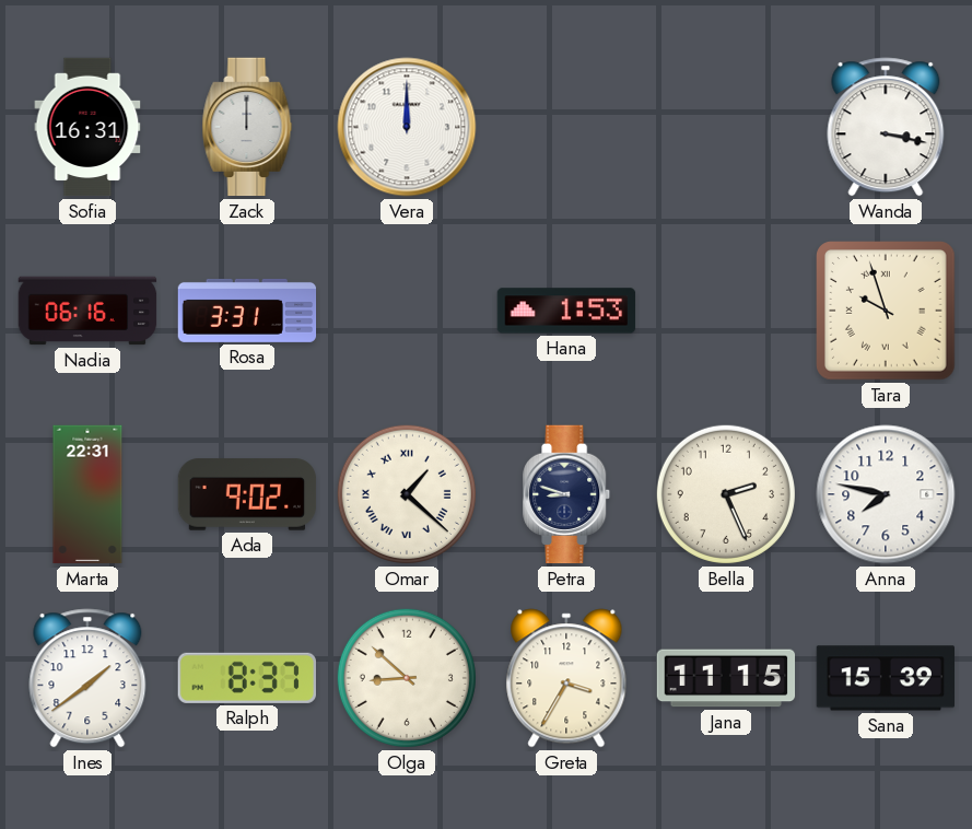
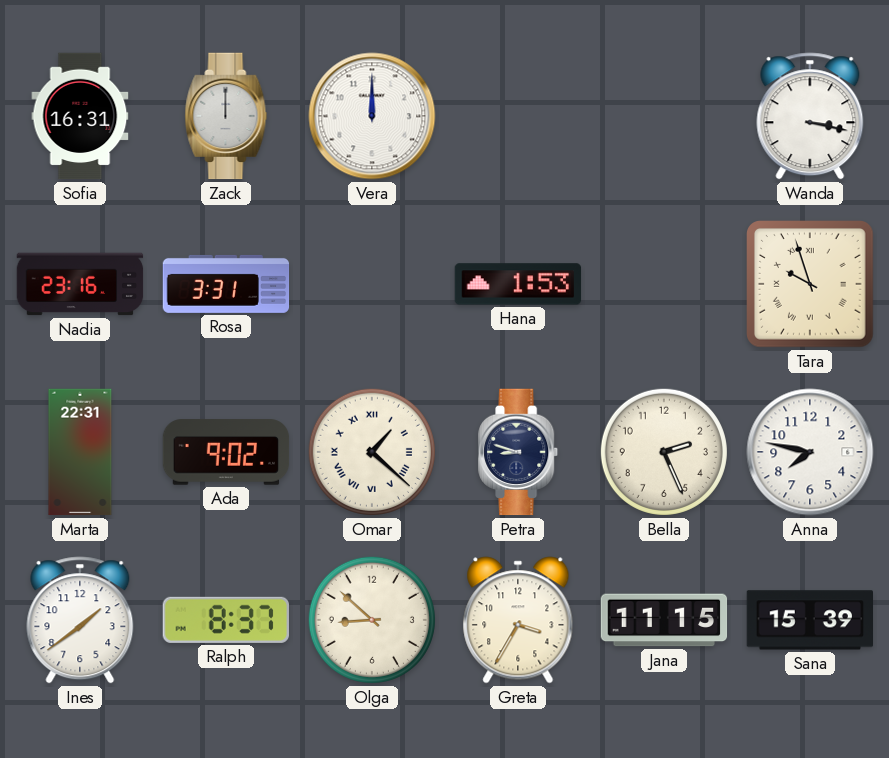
Nadia: 06:16 -> 23:16
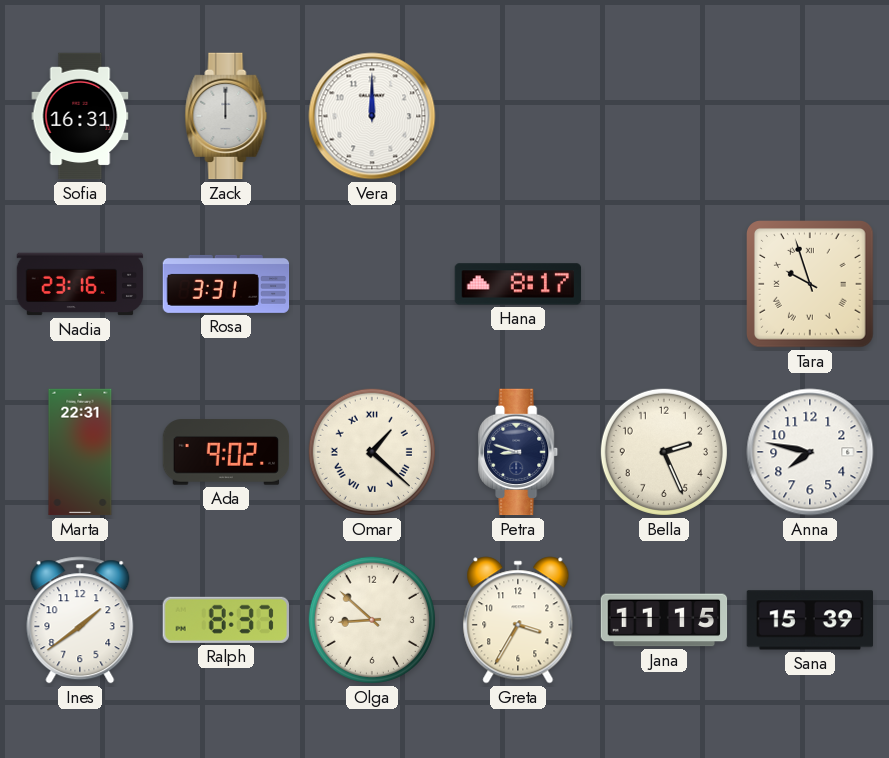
Wanda: 3:17 -> none
Hana: 1:53 -> 8:17
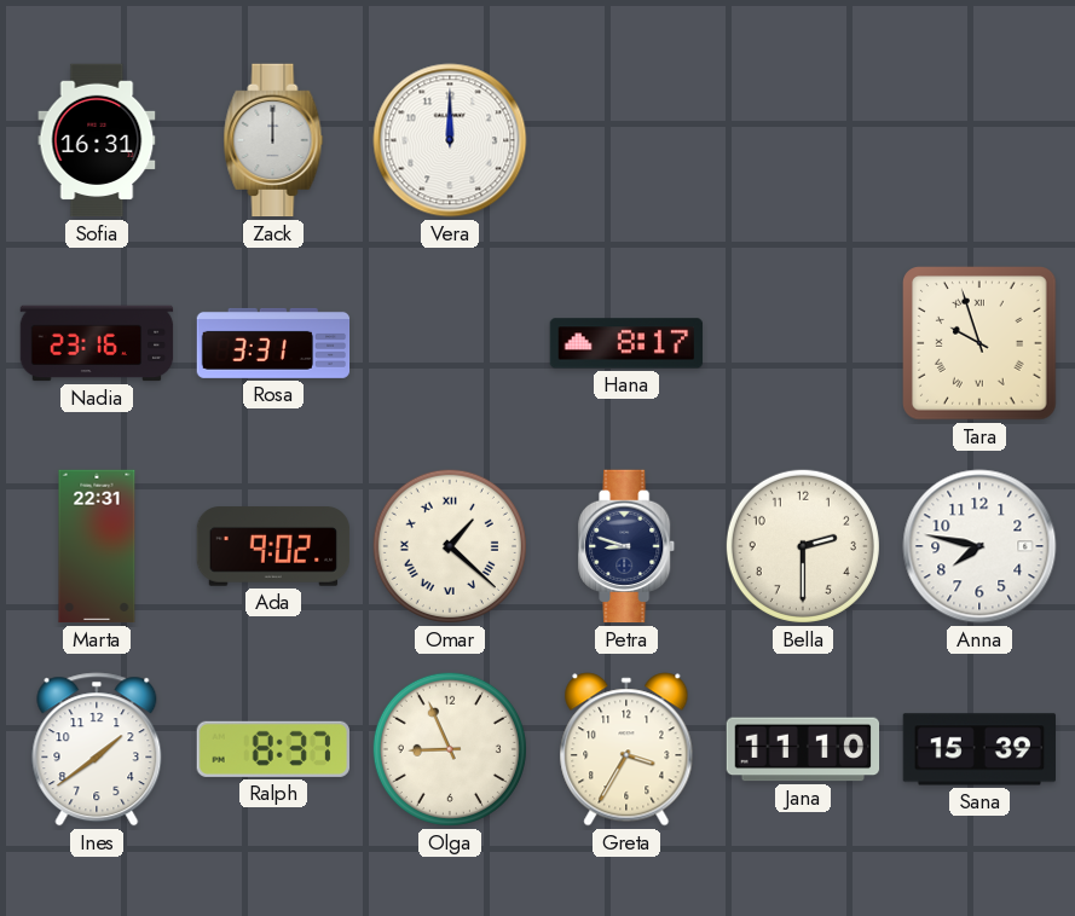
Bella: 2:26 -> 2:30
Olga: 8:52 -> 8:56
Jana: 11:15 -> 11:10
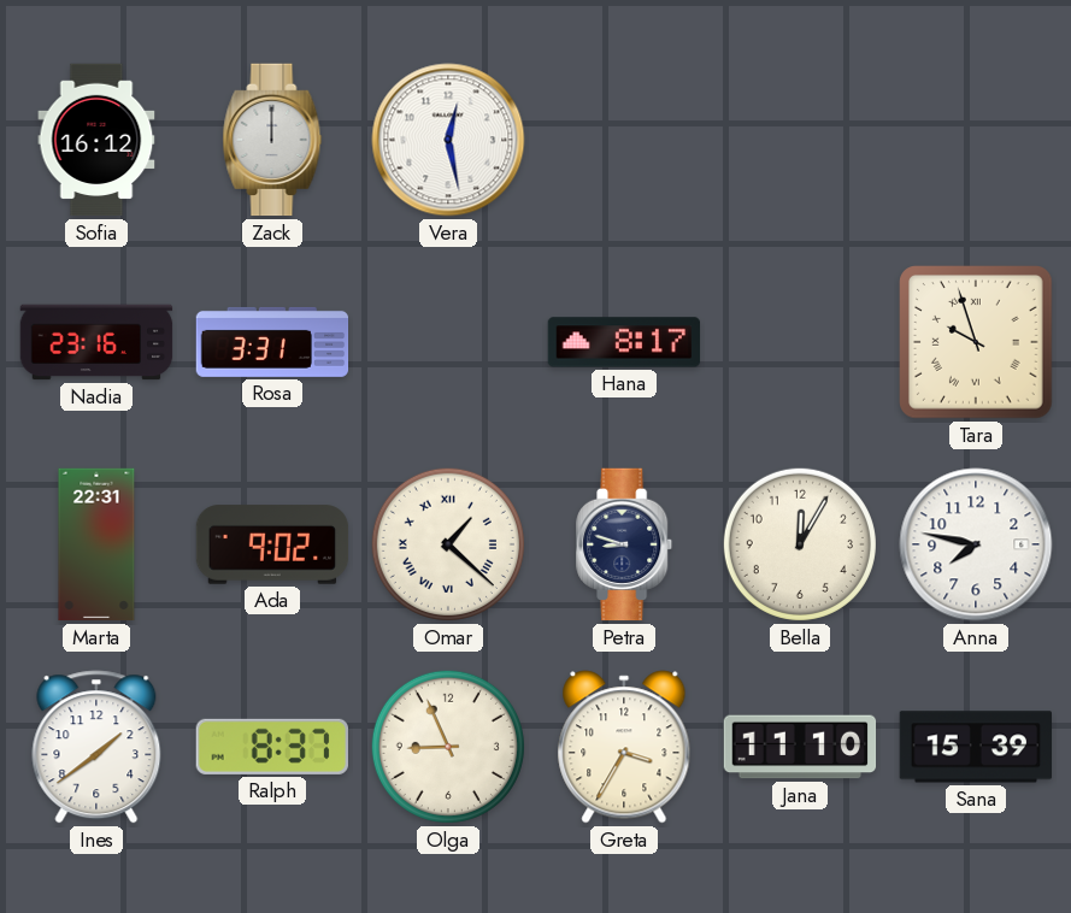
Sofia: 16:31 -> 16:12
Vera: 12:00 -> 12:28
Bella: 2:30 -> 12:05
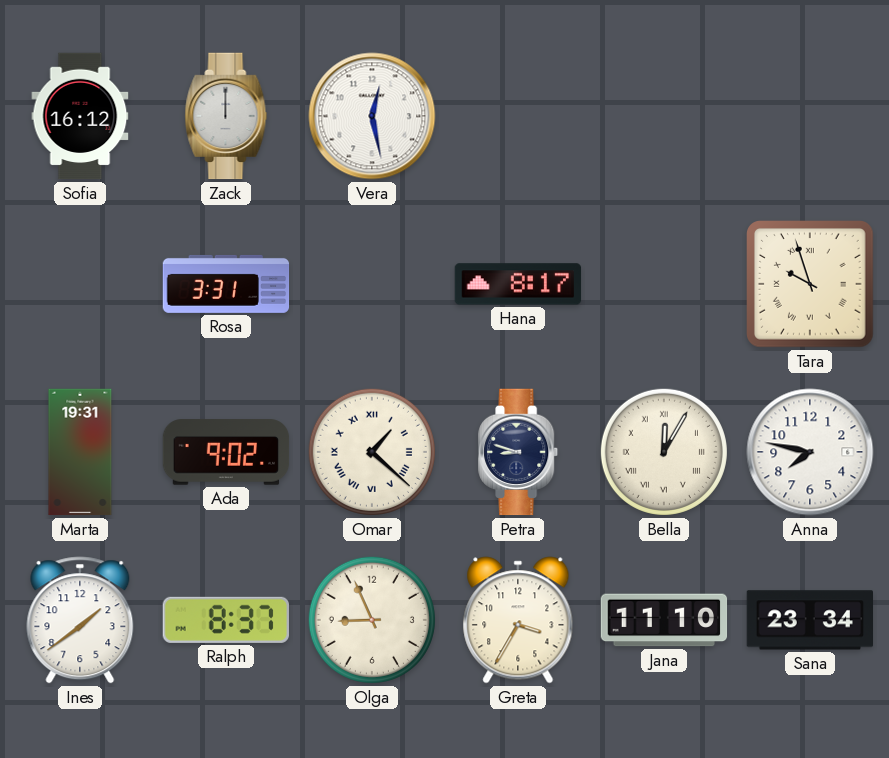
Nadia: 23:16 -> none
Marta: 22:31 -> 19:31
Bella numerals: Arabic -> Roman
Sana: 15:39 -> 23:34
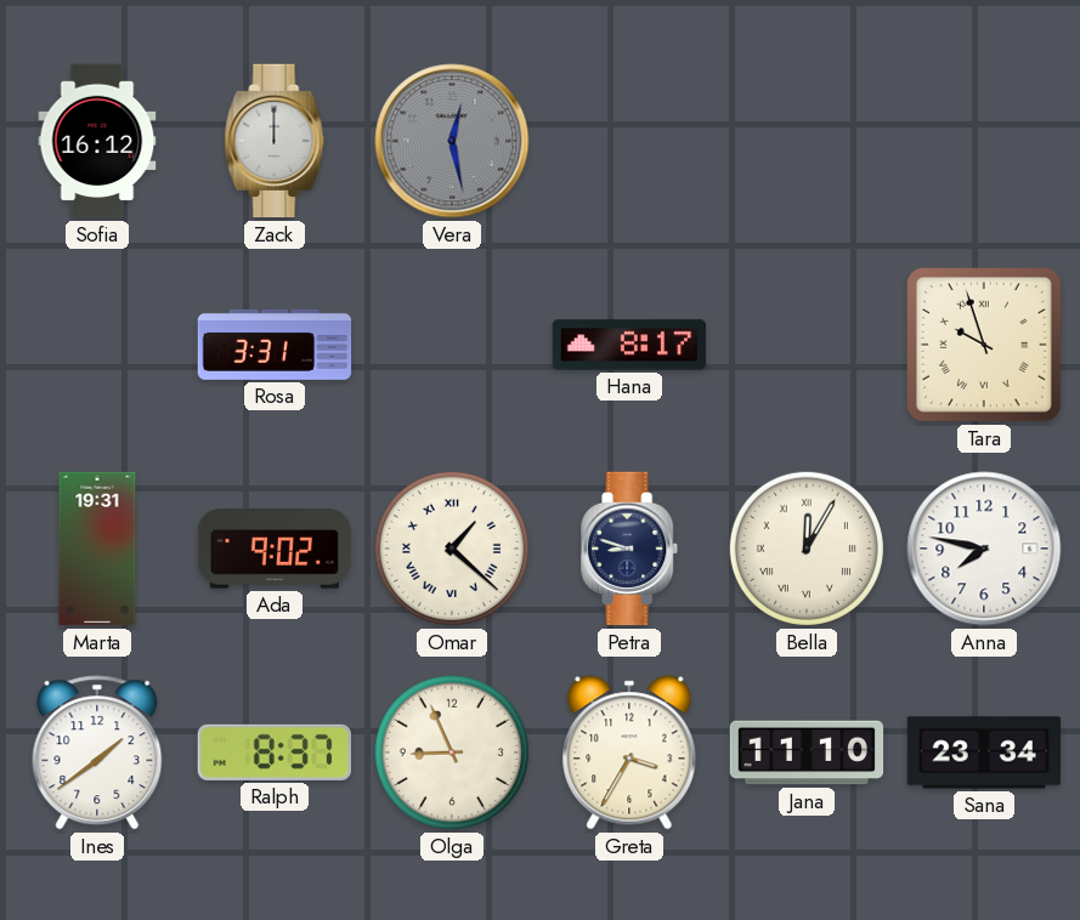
Vera dial: white -> grey
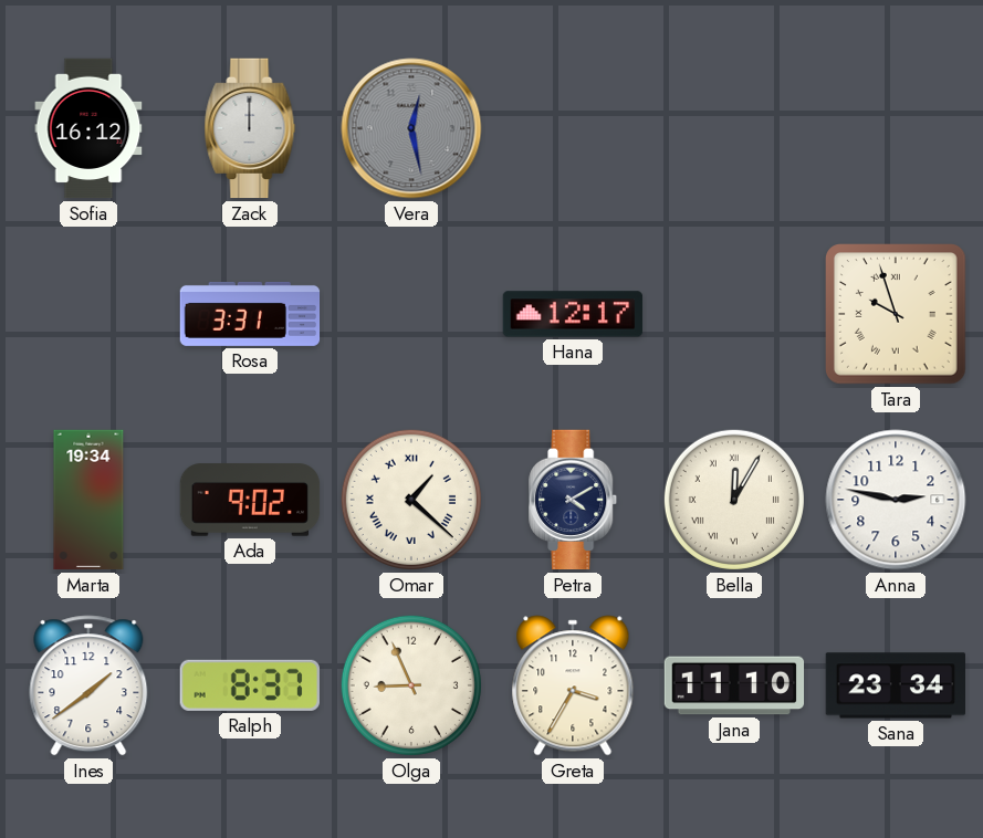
Hana: 8:17 -> 12:17
Marta: 19:31 -> 19:34
Petra: 8:48 -> 4:10
Anna: 7:47 -> 2:47
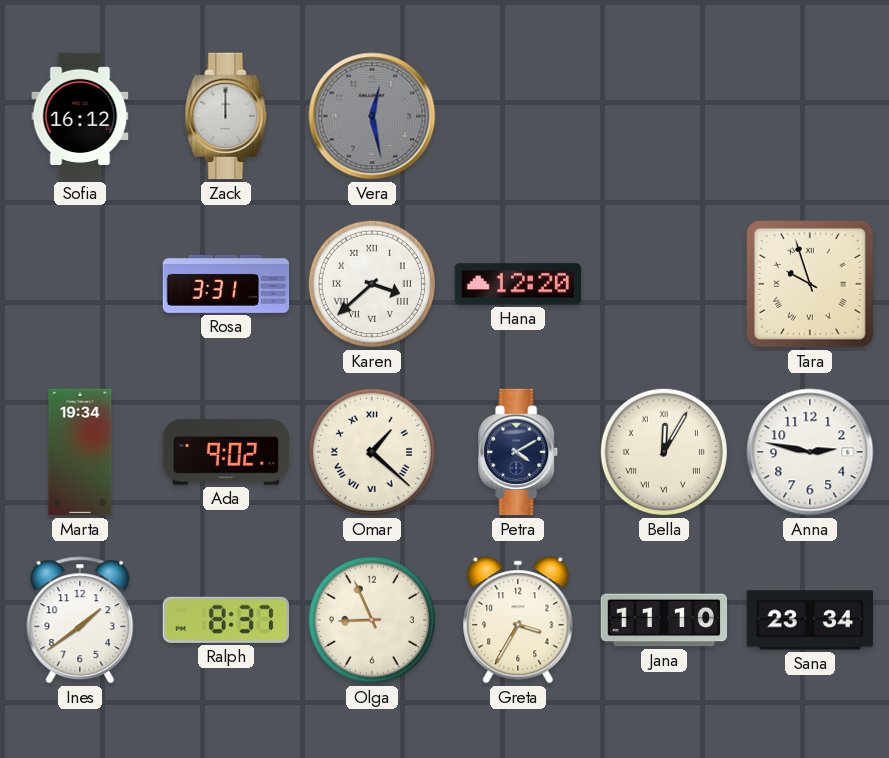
Karen: none -> 3:38
Hana: 12:17 -> 12:20
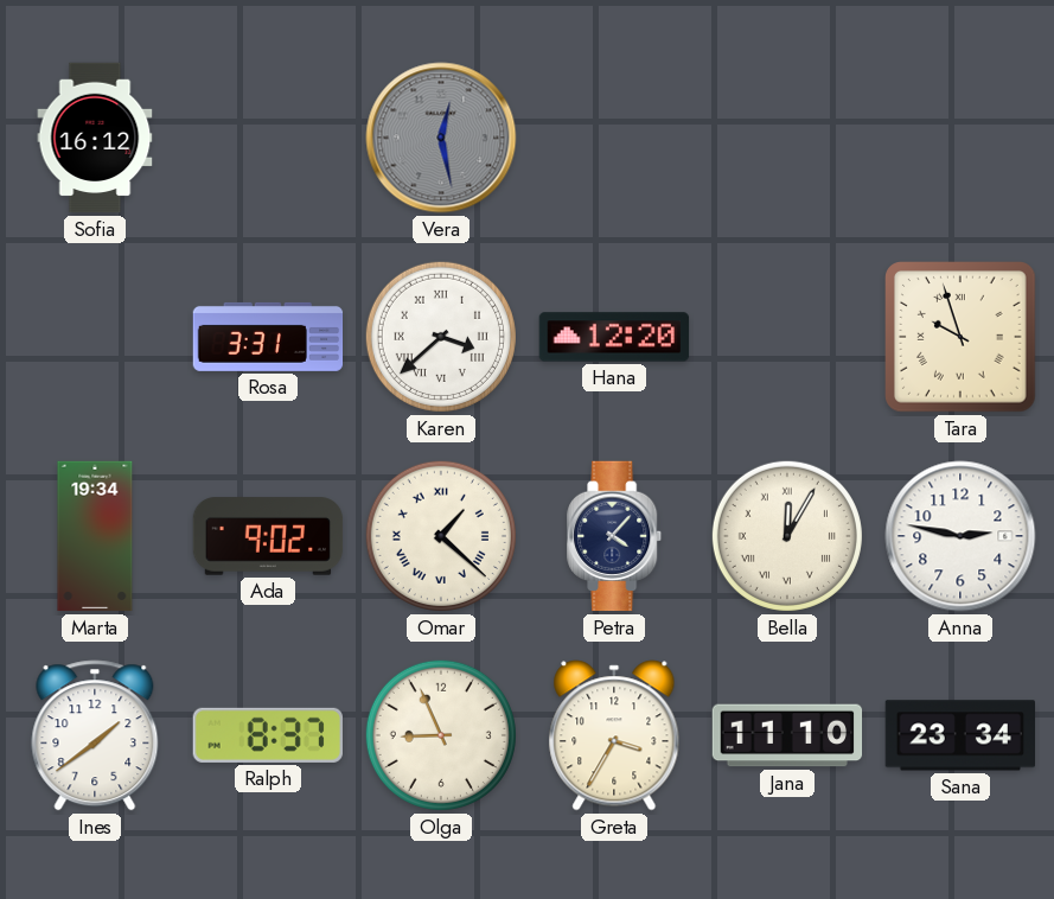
Zack: 12:00 -> none
Petra: 4:10 -> 4:07
